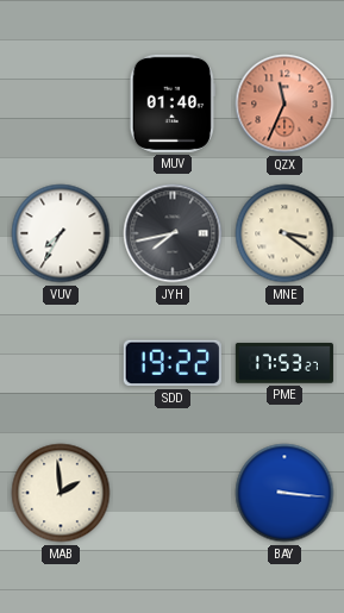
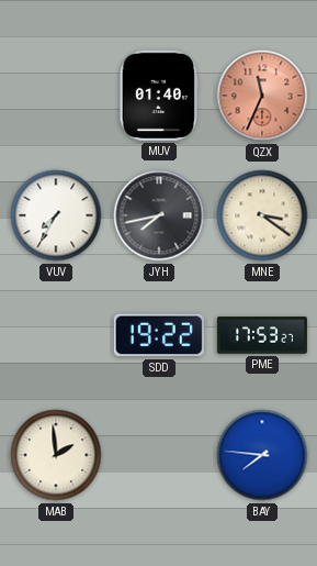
BAY: 3:16 -> 7:46
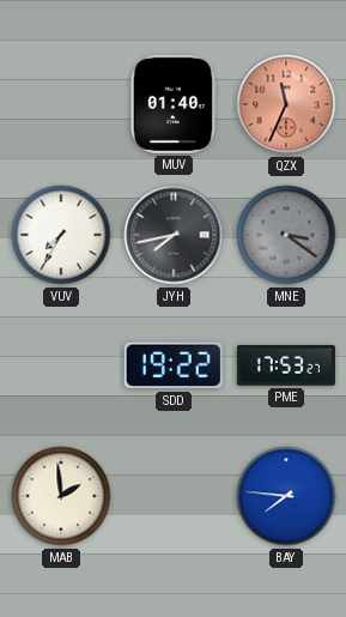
MNE dial: cream -> grey
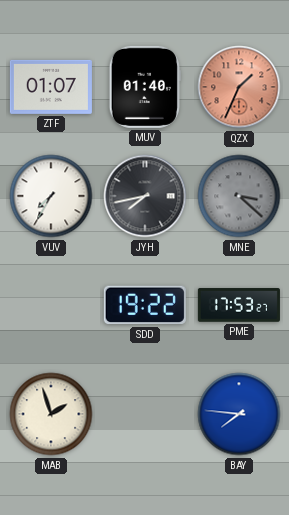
ZTF: none -> 01:07
QZX: 11:34 -> 1:34
MNE: 3:21 -> 3:22
MAB: 1:59 -> 1:57
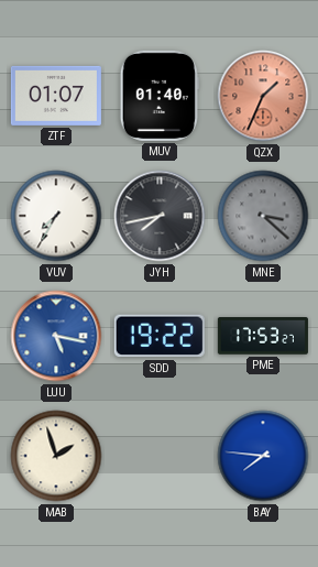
LUU: none -> 5:17
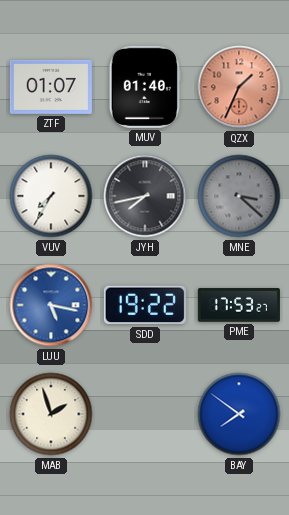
BAY: 7:46 -> 7:51
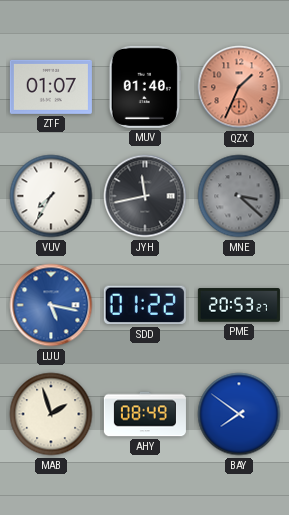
JYH: 7:43 -> 11:43
SDD: 19:22 -> 01:22
PME: 17:53 -> 20:53
AHY: none -> 08:49
